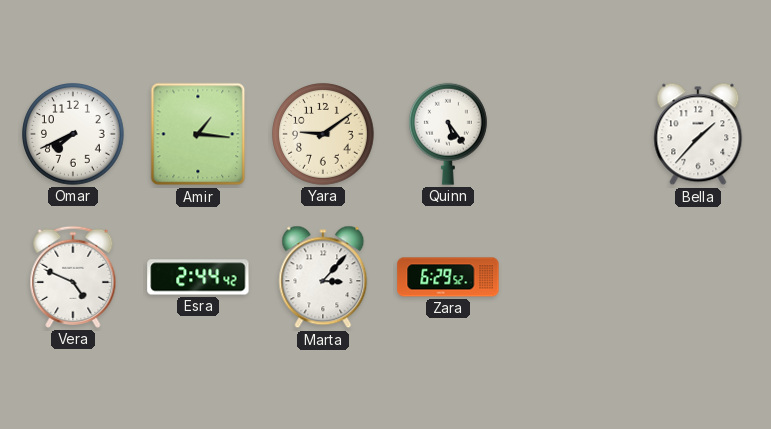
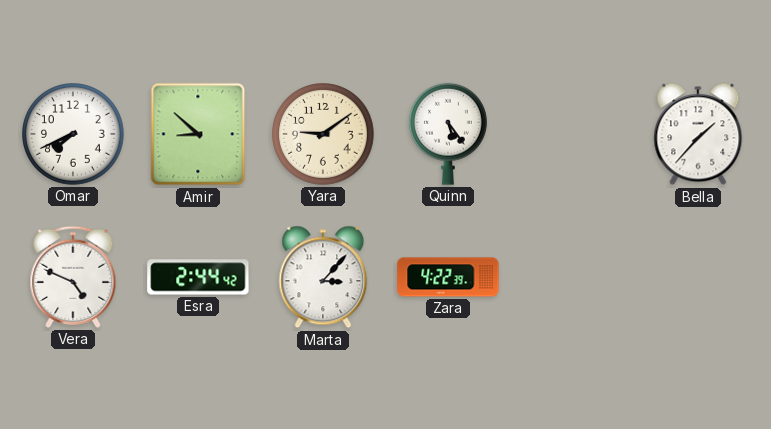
Amir: 1:16 -> 8:52
Zara: 6:29 -> 4:22
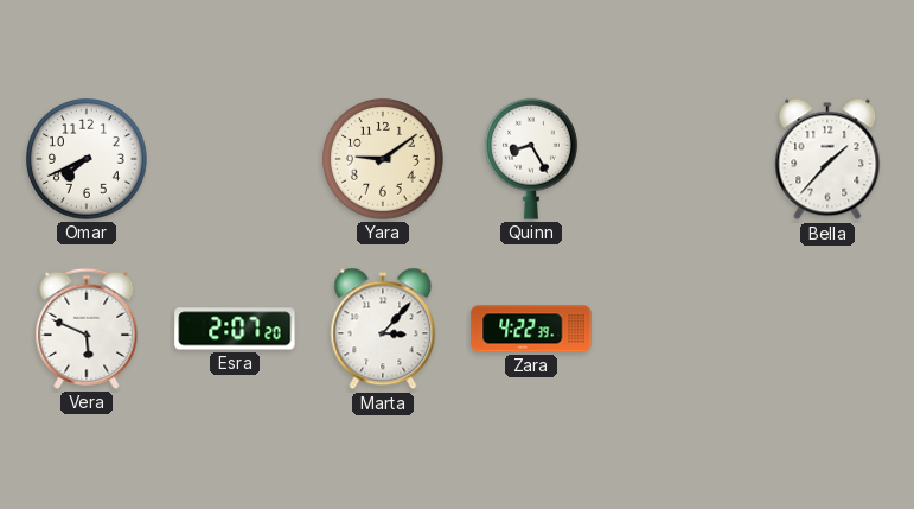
Amir: 8:52 -> none
Quinn: 5:24 -> 8:25
Vera: 4:49 -> 5:49
Esra: 2:44 -> 2:07
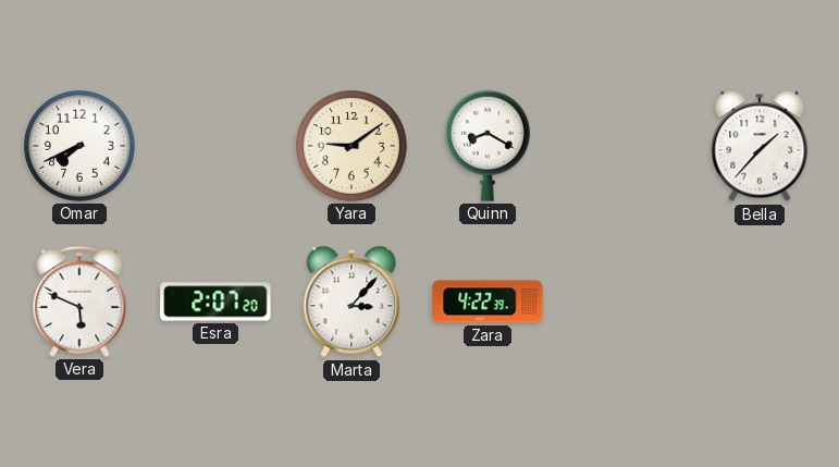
Quinn: 8:25 -> 8:20
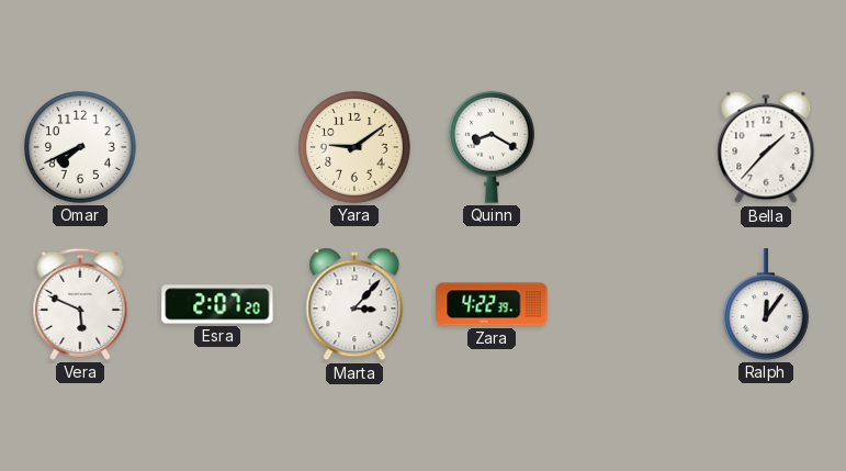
Ralph: none -> 12:06
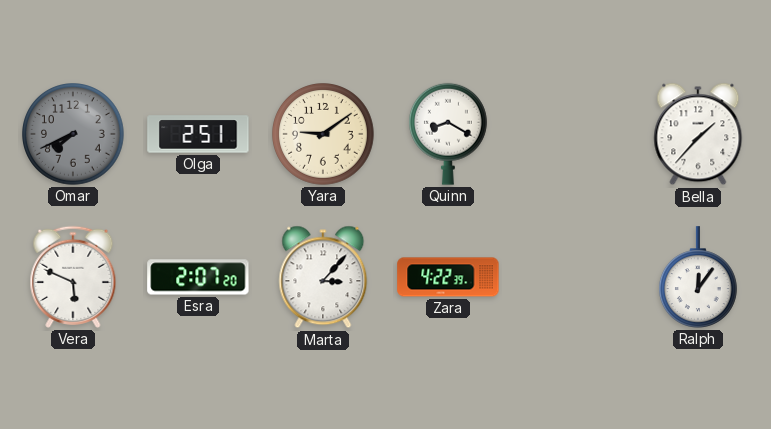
Omar dial: white -> grey
Olga: none -> 2:51
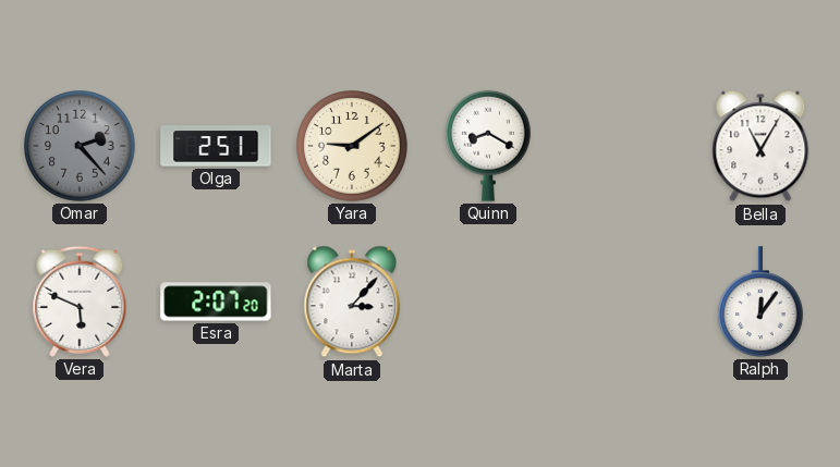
Omar: 7:41 -> 2:23
Bella: 1:37 -> 11:05
Zara: 4:22 -> none
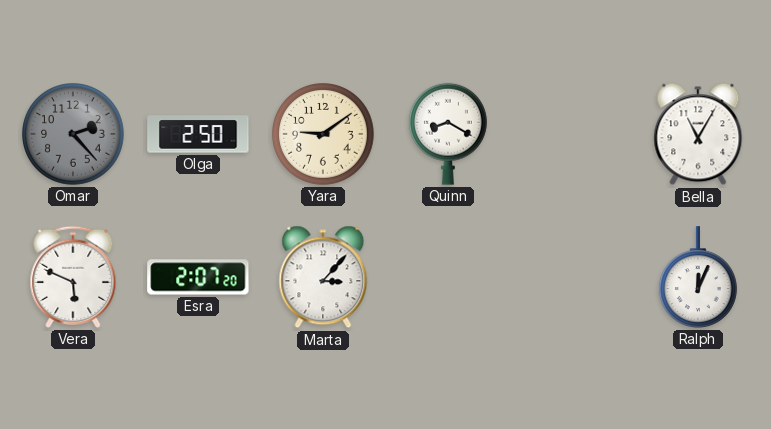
Olga: 2:51 -> 2:50
Ralph: 12:06 -> 12:04
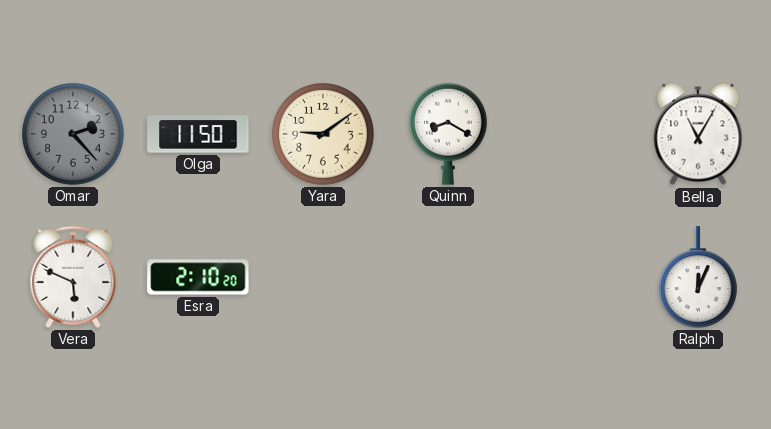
Olga: 2:50 -> 11:50
Esra: 2:07 -> 2:10
Marta: 3:07 -> none
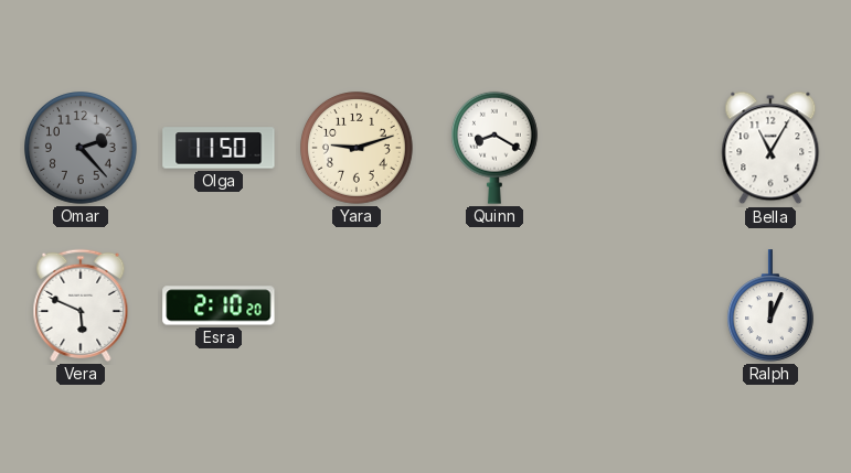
Yara: 9:09 -> 9:12
